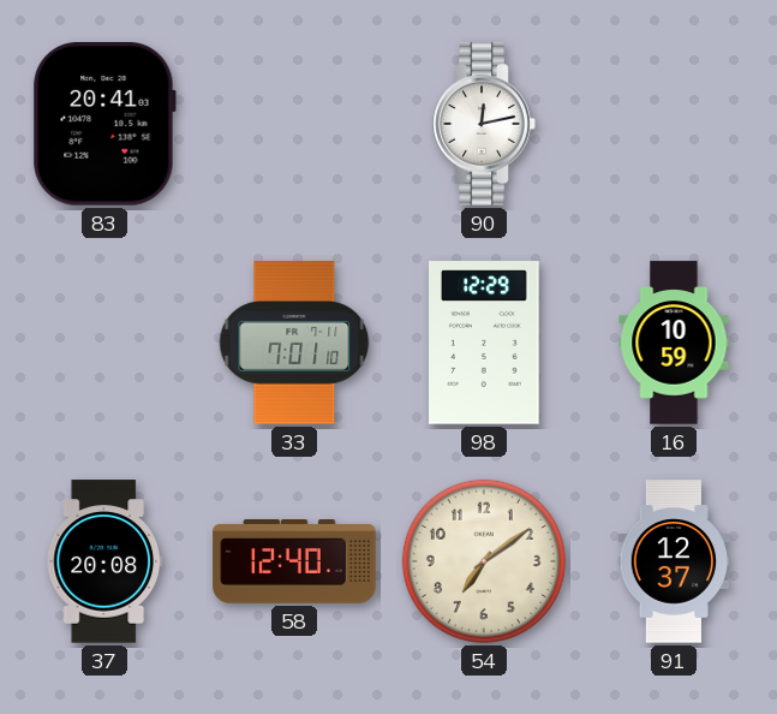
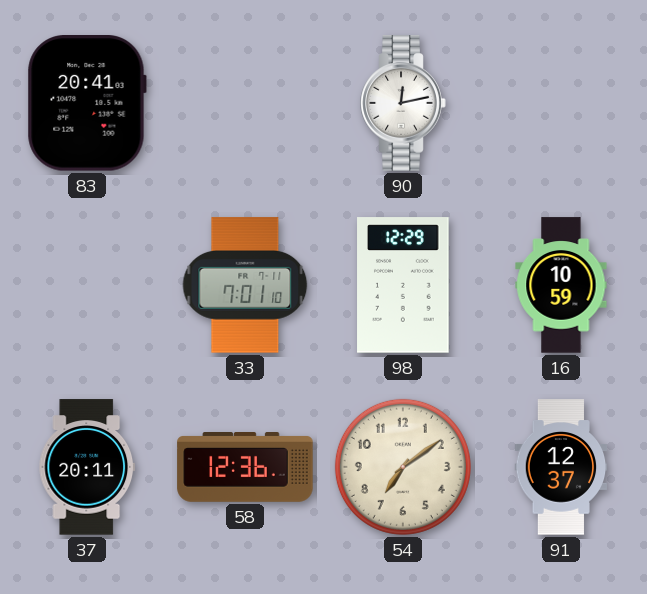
37: 20:08 -> 20:11
58: 12:40 -> 12:36
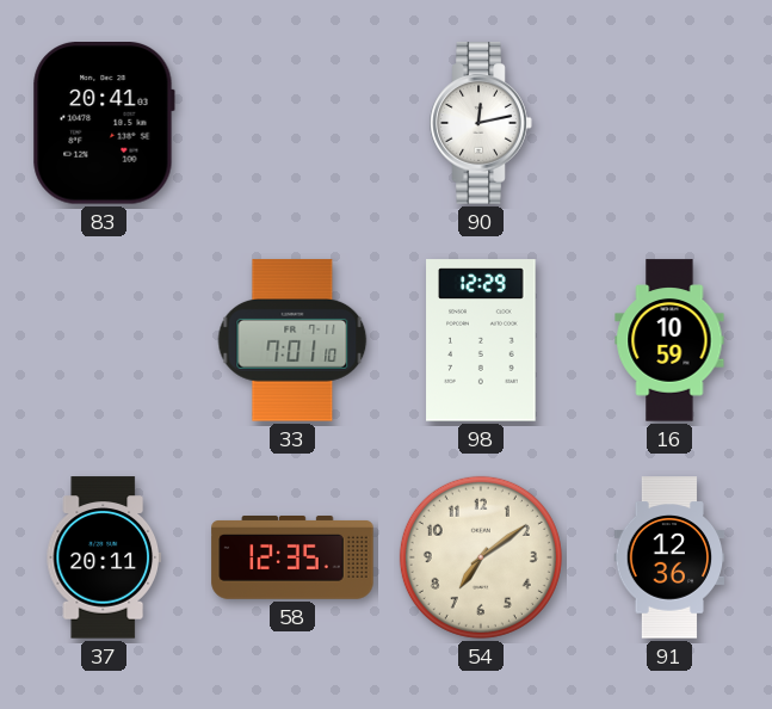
58: 12:36 -> 12:35
91: 12:37 -> 12:36
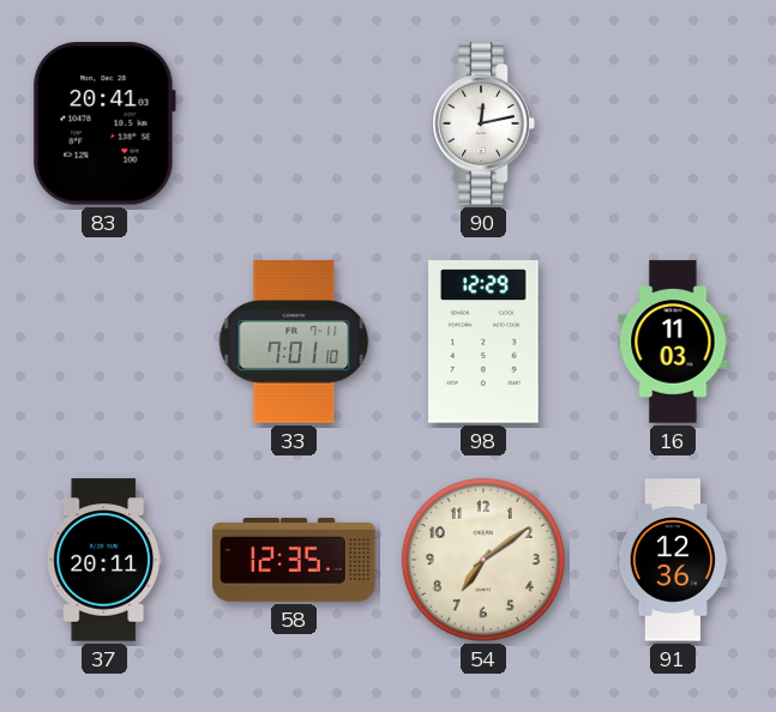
16: 10:59 -> 11:03
